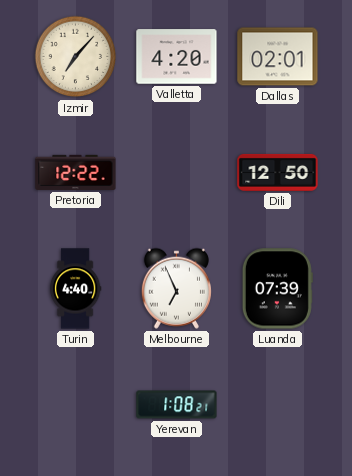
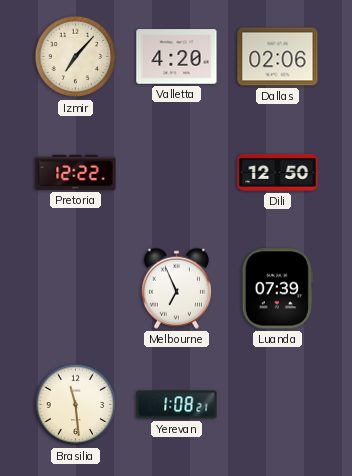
Dallas: 02:01 -> 02:06
Turin: 4:40 -> none
Brasilia: none -> 11:29
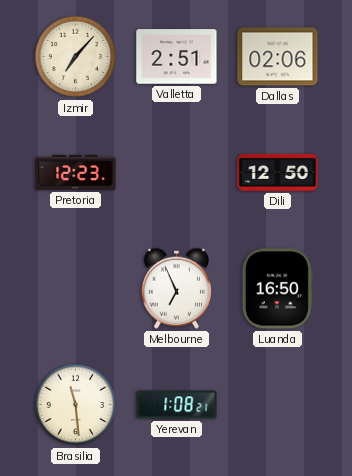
Valletta: 4:20 -> 2:51
Pretoria: 12:22 -> 12:23
Luanda: 07:39 -> 16:50
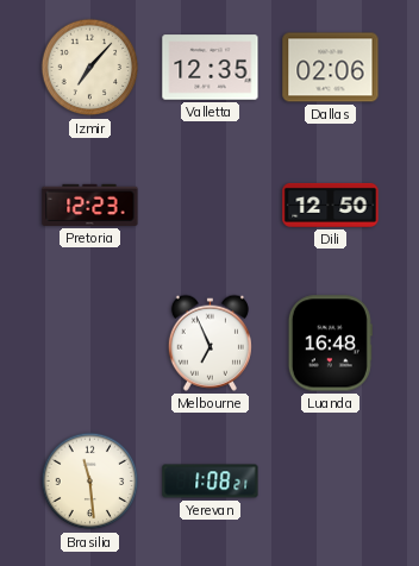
Valletta: 2:51 -> 12:35
Luanda: 16:50 -> 16:48
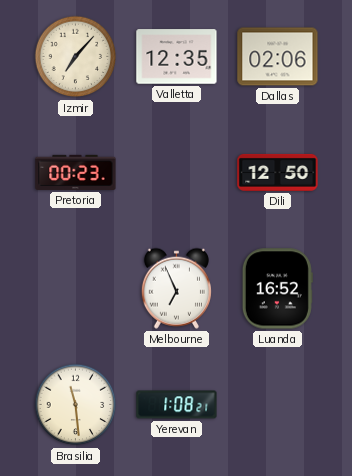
Pretoria: 12:23 -> 00:23
Luanda: 16:48 -> 16:52
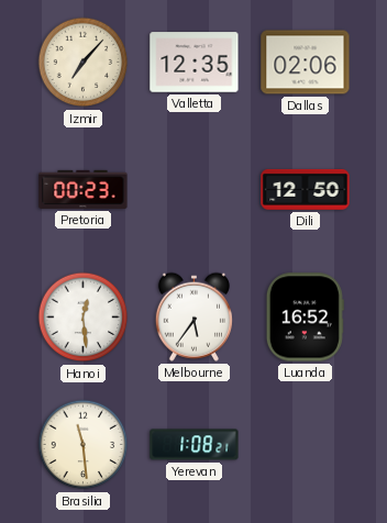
Hanoi: none -> 12:29
Melbourne: 6:56 -> 5:36
